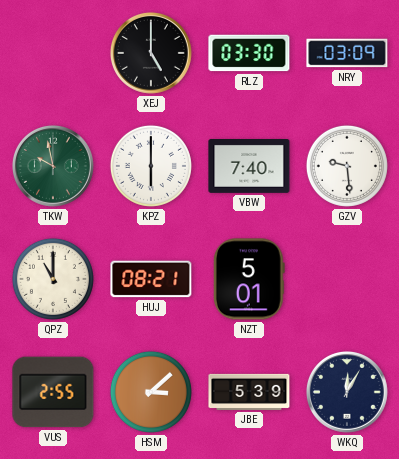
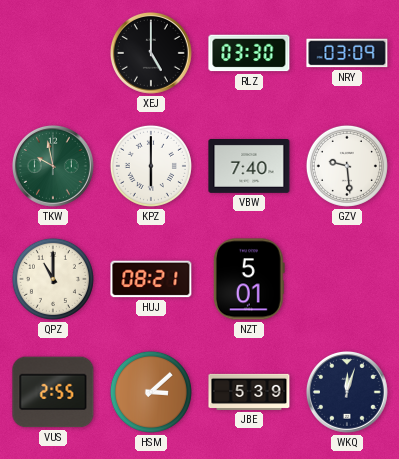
WKQ: 12:05 -> 12:03
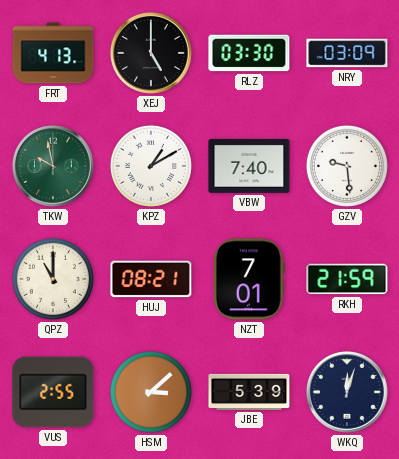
FRT: none -> 4:13
KPZ: 6:00 -> 1:10
NZT: 5:01 -> 7:01
RKH: none -> 21:59
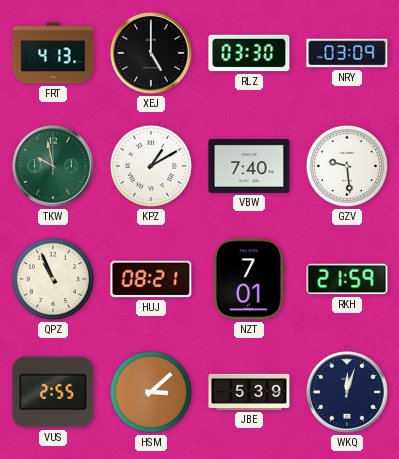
QPZ: 11:00 -> 10:56
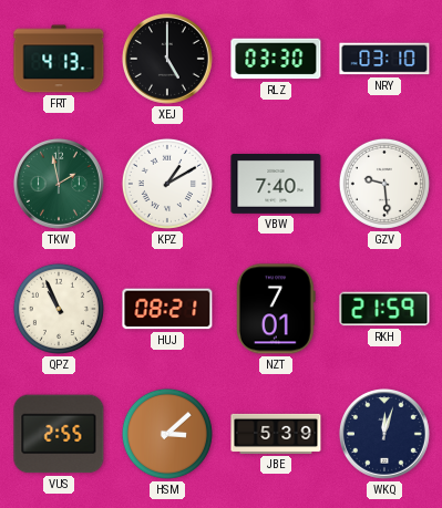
NRY: 03:09 -> 03:10
TKW: 9:58 -> 1:58
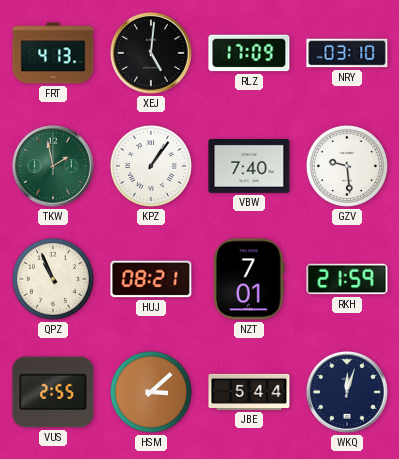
XEJ: 5:00 -> 5:01
RLZ: 03:30 -> 17:09
KPZ: 1:10 -> 1:06
JBE: 5:39 -> 5:44
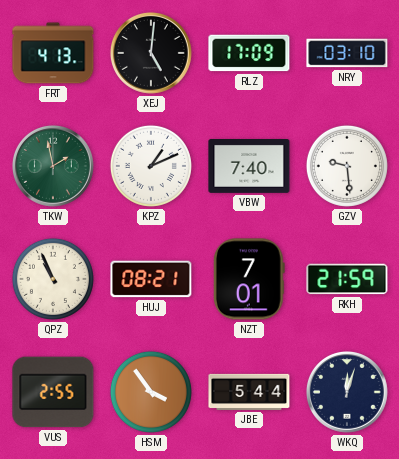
KPZ: 1:06 -> 1:11
HSM: 3:08 -> 3:54
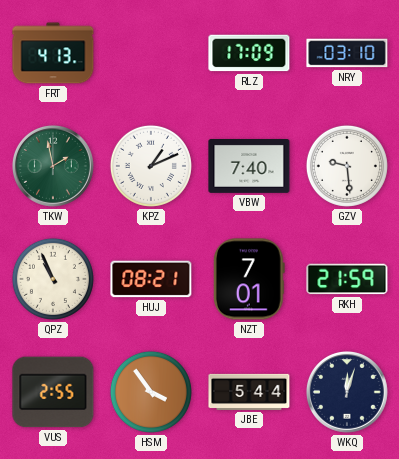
XEJ: 5:01 -> none
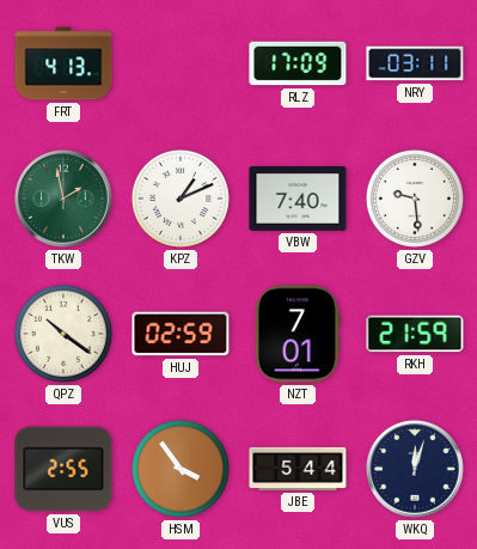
NRY: 03:10 -> 03:11
QPZ: 10:56 -> 10:21
HUJ: 08:21 -> 02:59
